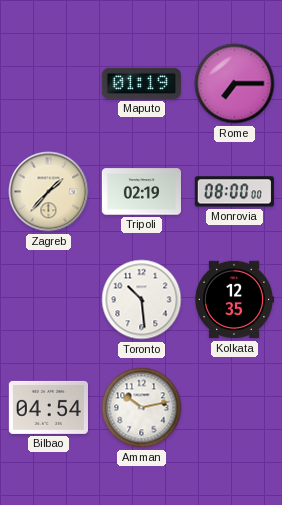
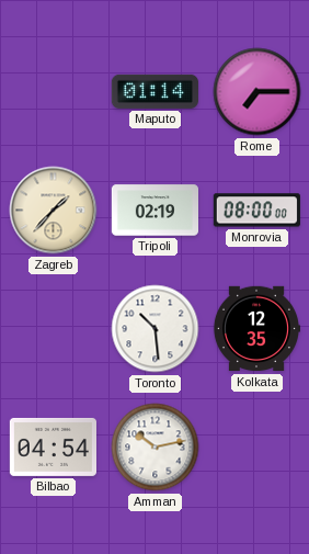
Maputo: 01:19 -> 01:14
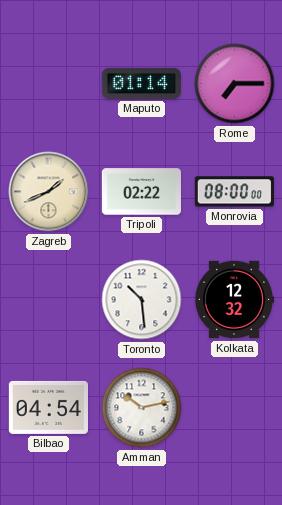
Zagreb: 1:37 -> 1:41
Tripoli: 02:19 -> 02:22
Kolkata: 12:35 -> 12:32
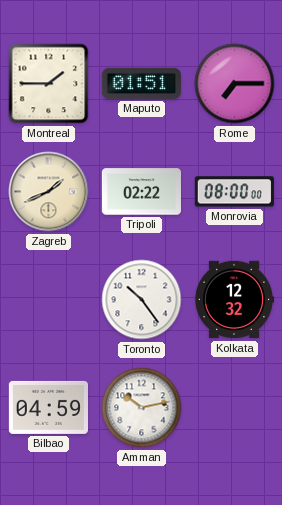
Montreal: none -> 1:45
Maputo: 01:14 -> 01:51
Toronto: 10:29 -> 10:24
Bilbao: 04:54 -> 04:59
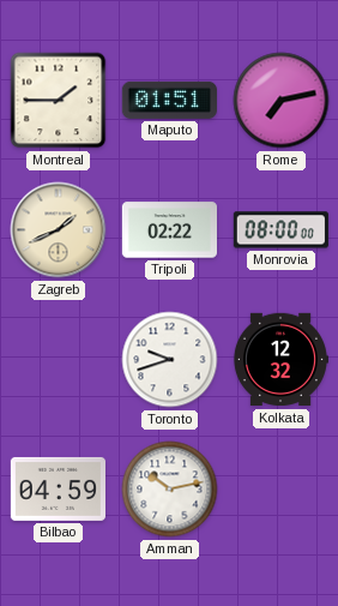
Rome: 7:15 -> 7:13
Toronto: 10:24 -> 9:42
